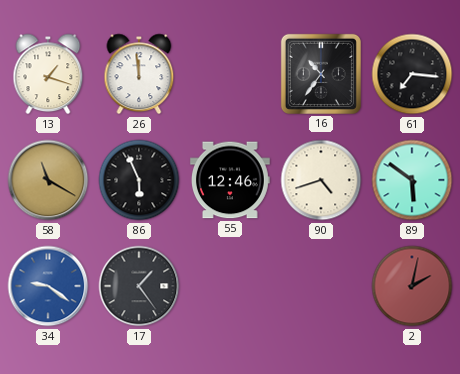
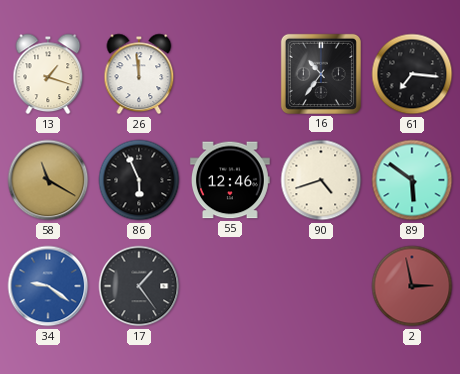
2: 2:02 -> 2:58
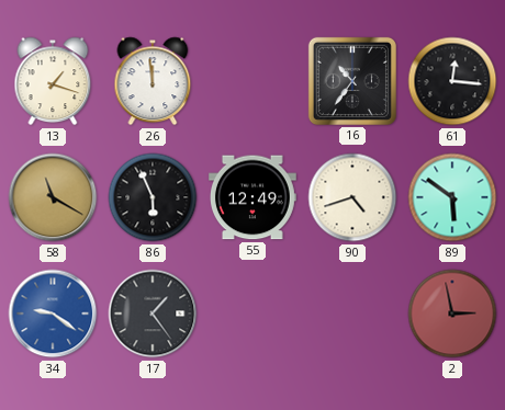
61: 7:16 -> 12:16
55: 12:46 -> 12:49
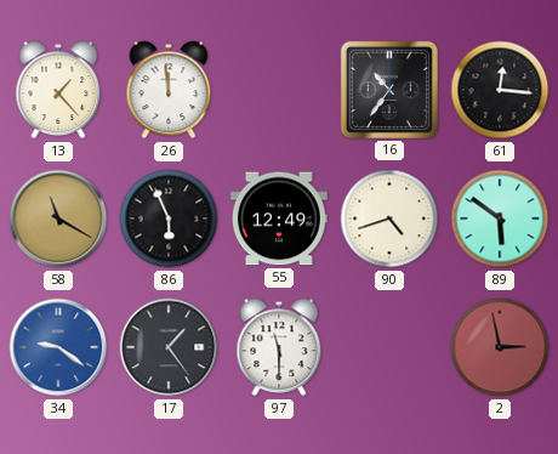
13: 1:18 -> 1:23
97: none -> 11:30
